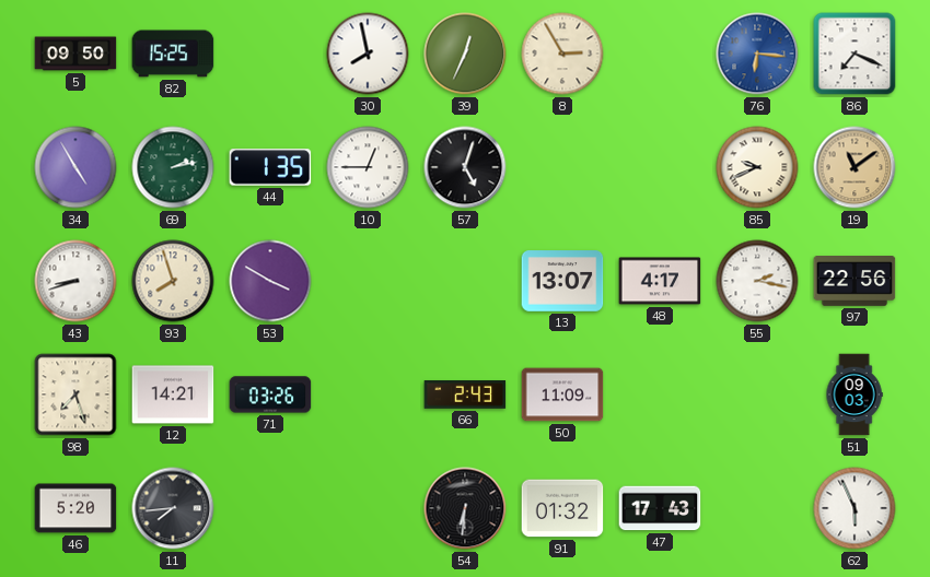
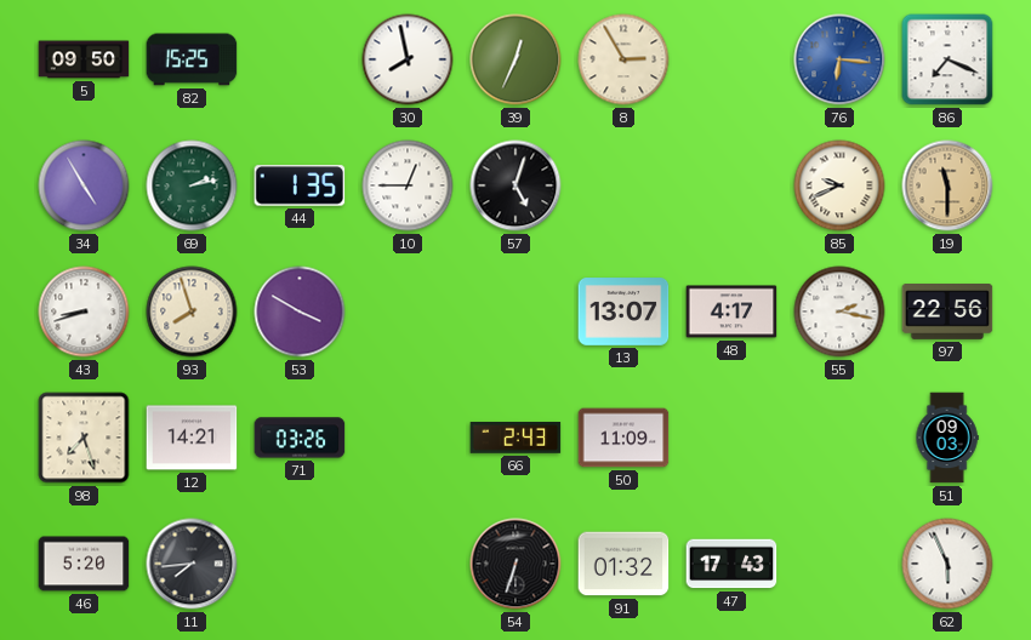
19: 11:09 -> 11:30
54: 6:31 -> 6:33
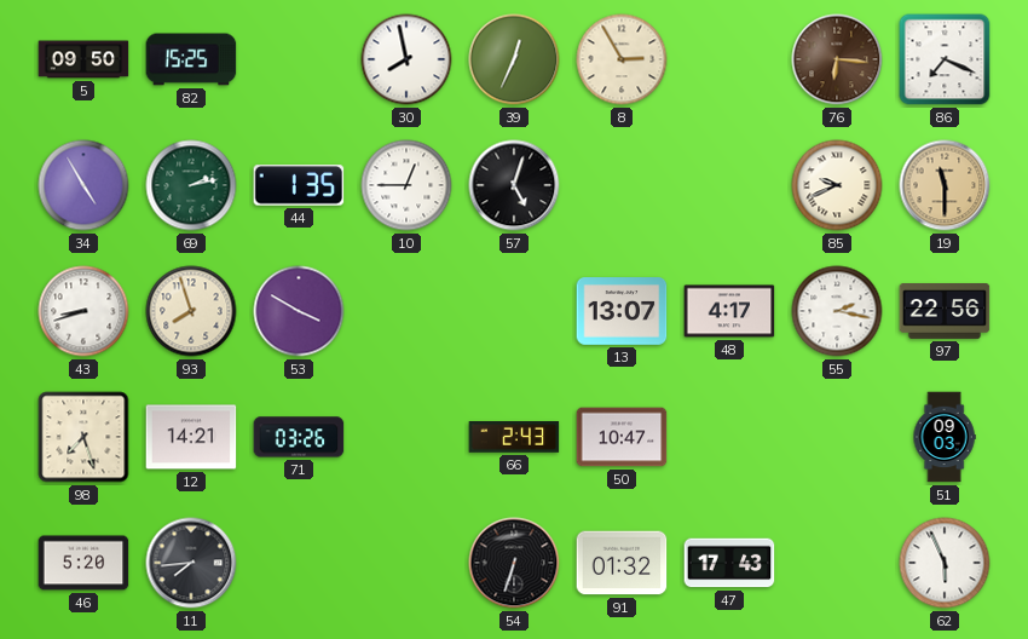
76 dial: blue -> brown
50: 11:09 -> 10:47
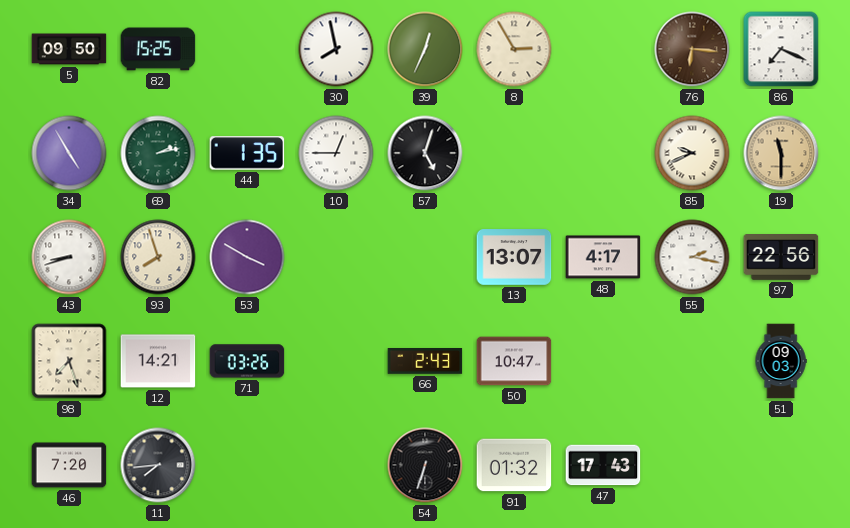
46: 5:20 -> 7:20
62: 5:56 -> none
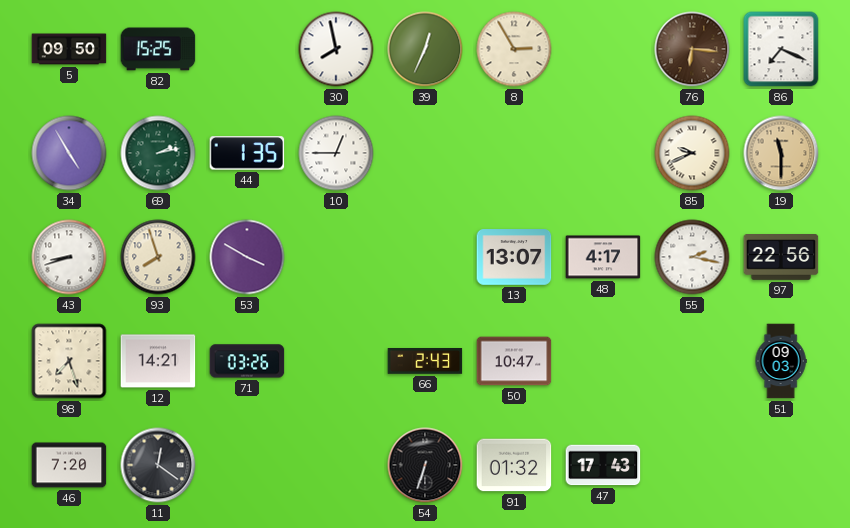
57: 5:03 -> none
11: 7:44 -> 12:21
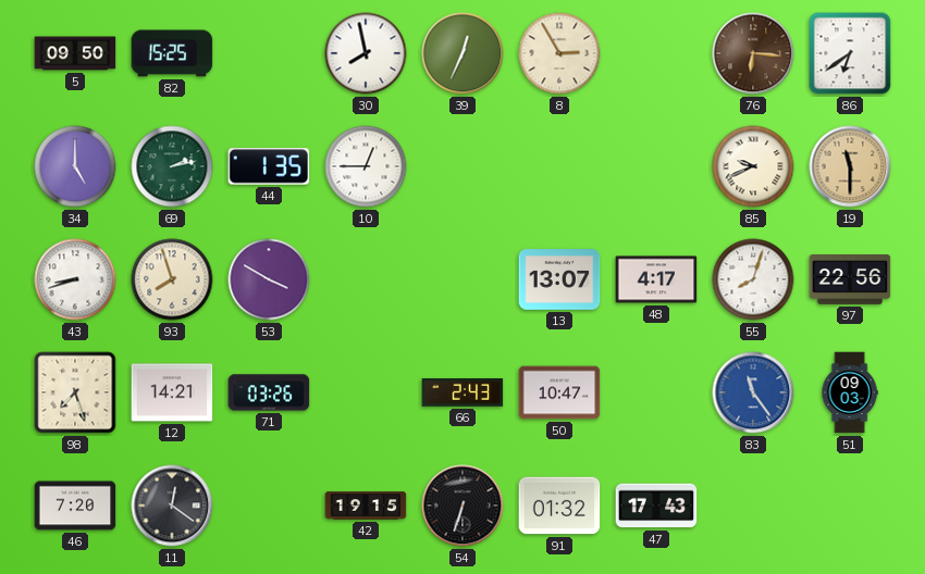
86: 7:19 -> 6:39
34: 4:55 -> 5:00
55: 2:17 -> 8:03
83: none -> 11:24
42: none -> 19:15
